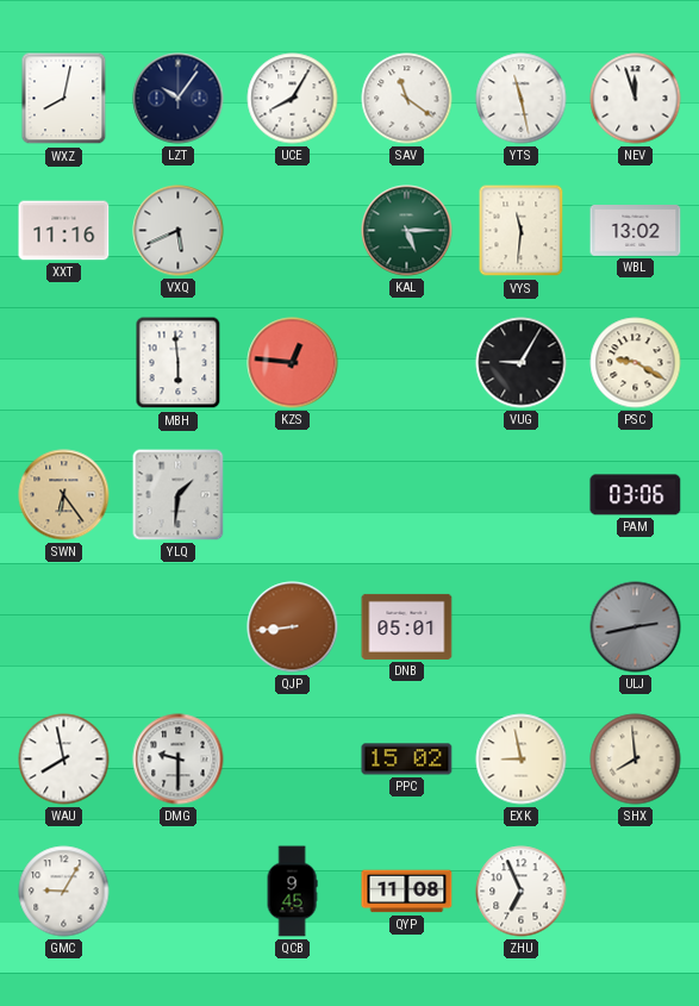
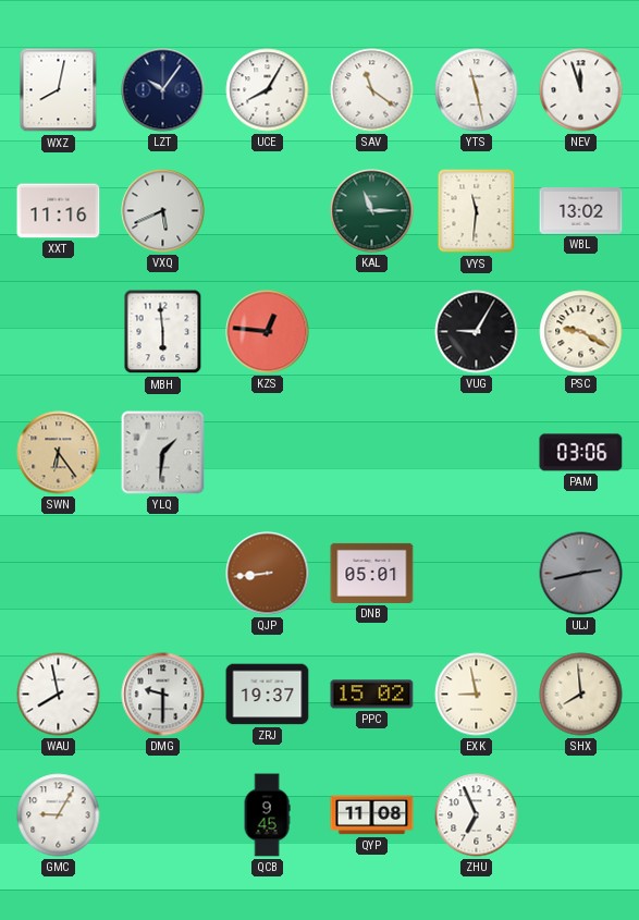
KAL: 5:15 -> 11:15
ZRJ: none -> 19:37
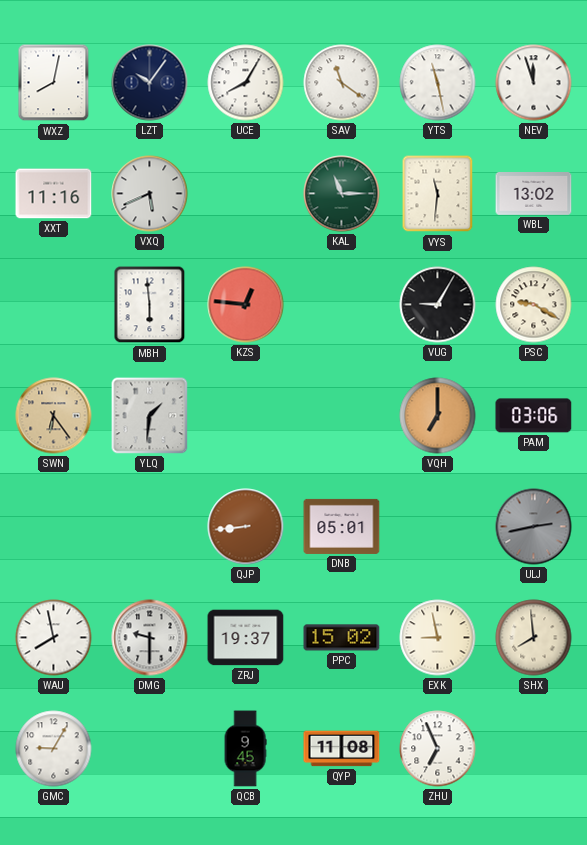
VQH: none -> 7:00
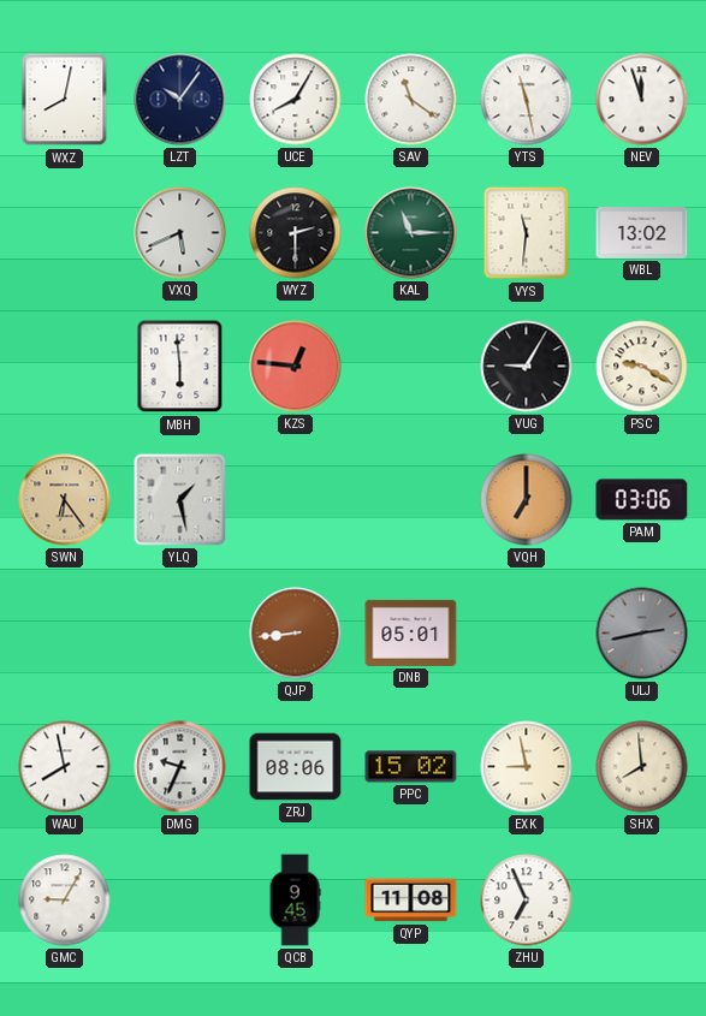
XXT: 11:16 -> none
WYZ: none -> 2:30
YLQ: 1:31 -> 1:28
DMG: 9:30 -> 9:34
ZRJ: 19:37 -> 08:06
